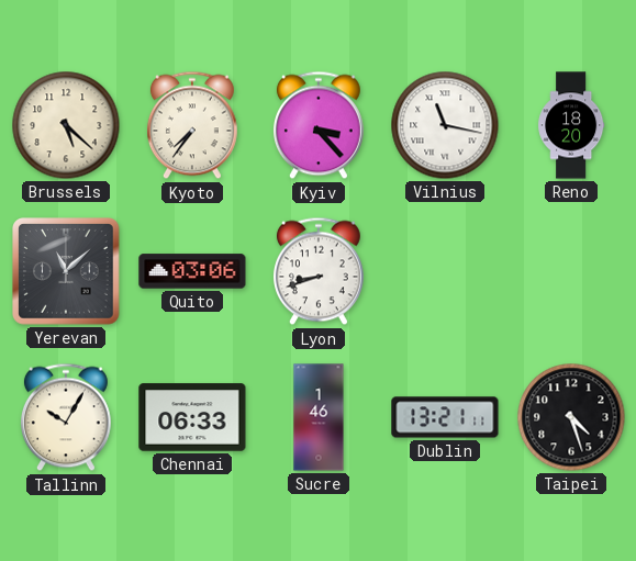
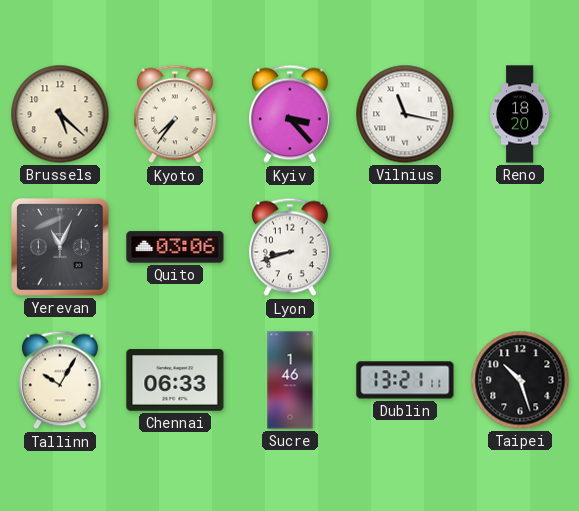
Yerevan: 11:08 -> 11:04
Taipei: 4:27 -> 10:27
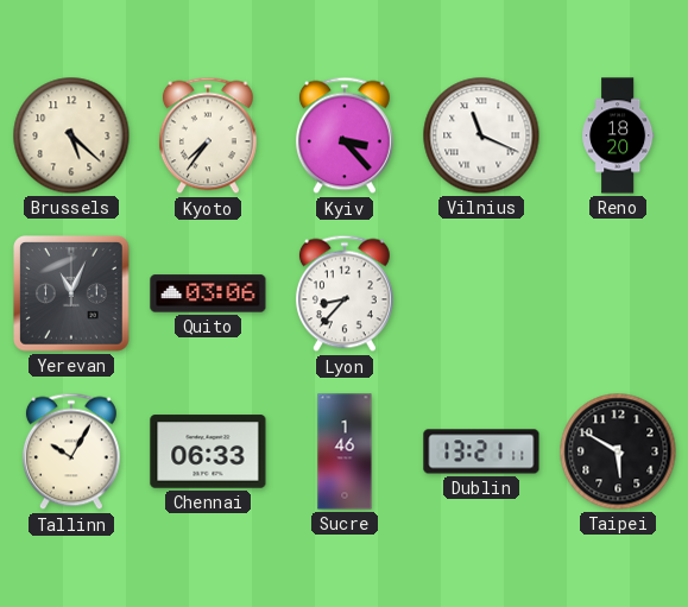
Vilnius: 11:17 -> 11:19
Lyon: 8:42 -> 8:37
Taipei: 10:27 -> 5:50
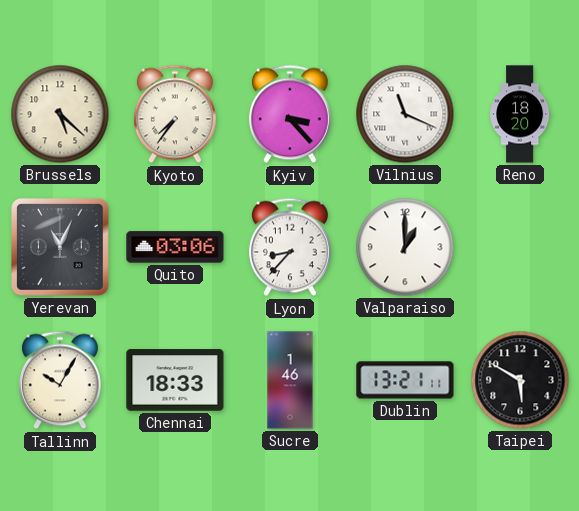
Valparaiso: none -> 1:00
Chennai: 06:33 -> 18:33
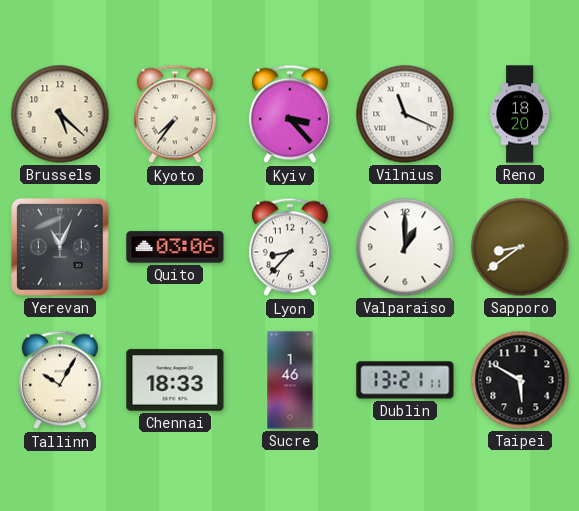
Sapporo: none -> 8:39
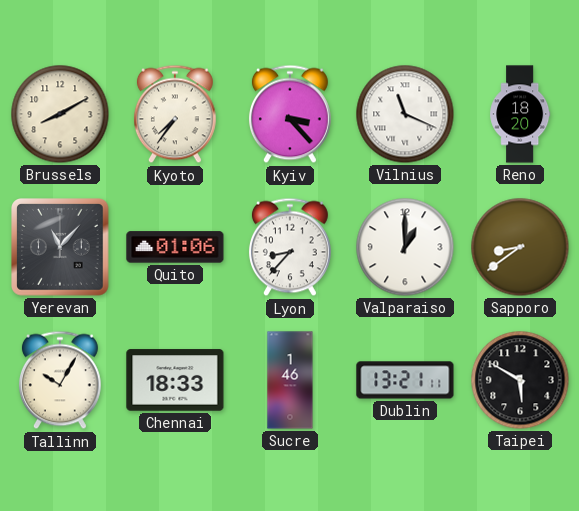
Brussels: 5:22 -> 8:10
Yerevan: 11:04 -> 11:07
Quito: 03:06 -> 01:06
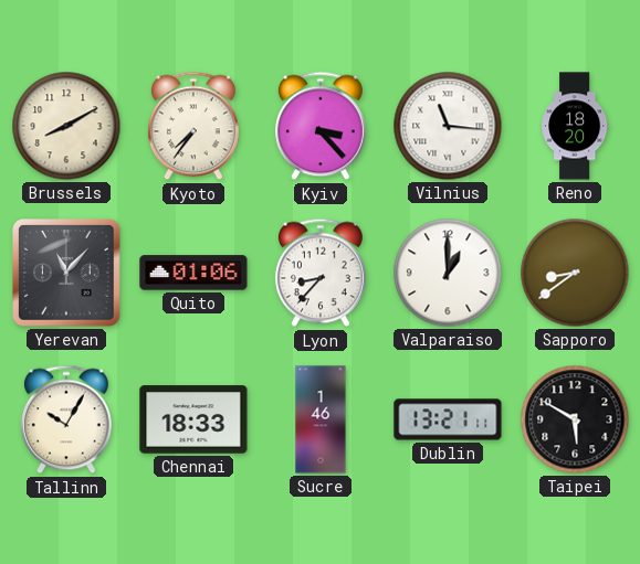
Vilnius: 11:19 -> 11:16
